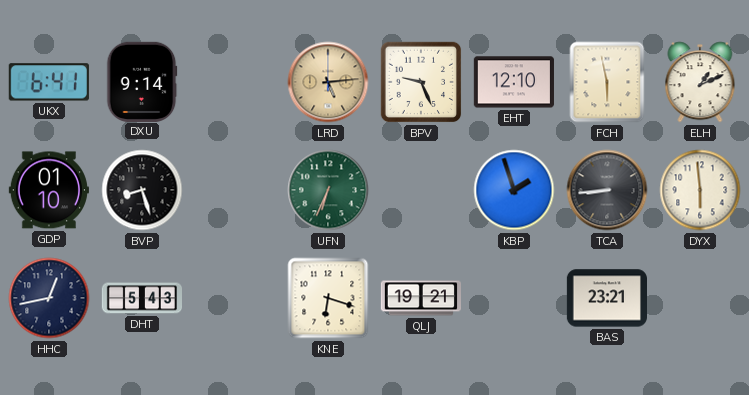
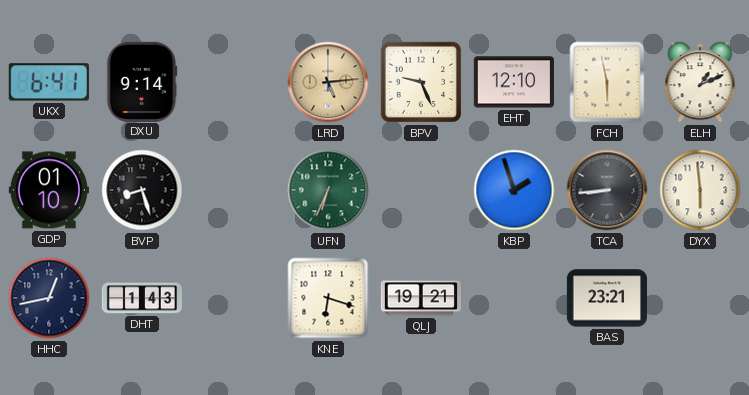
DHT: 5:43 -> 1:43
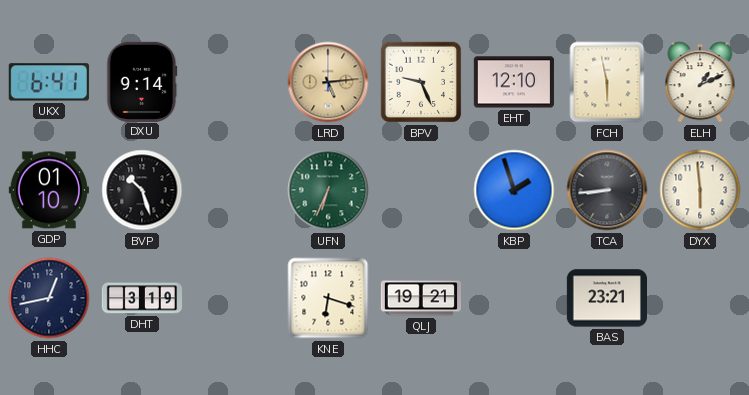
BVP: 8:27 -> 10:27
DHT: 1:43 -> 3:19
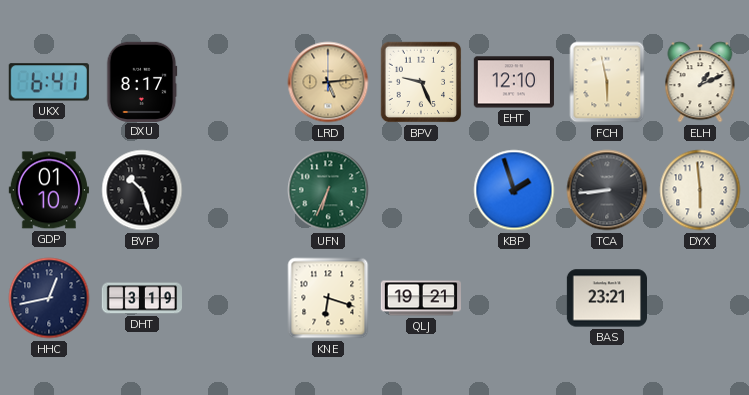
DXU: 9:14 -> 8:17
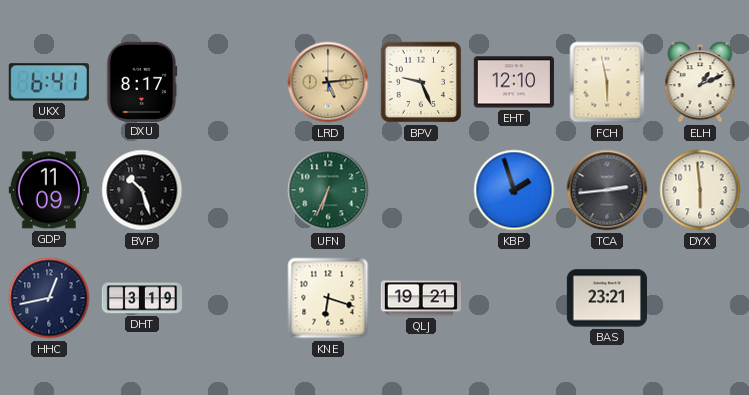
GDP: 01:10 -> 11:09
TCA: 8:44 -> 2:44
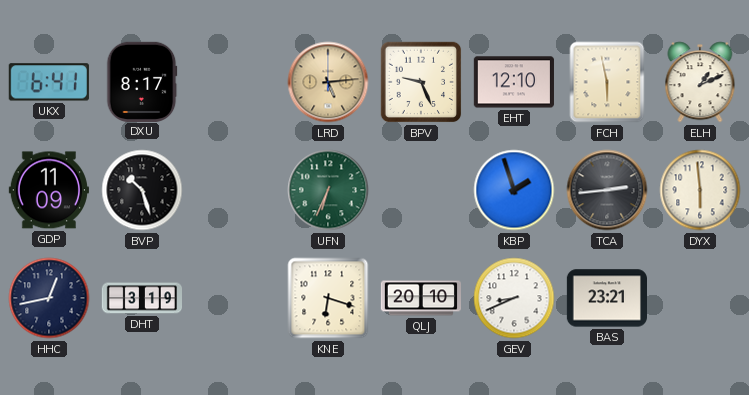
QLJ: 19:21 -> 20:10
GEV: none -> 8:41
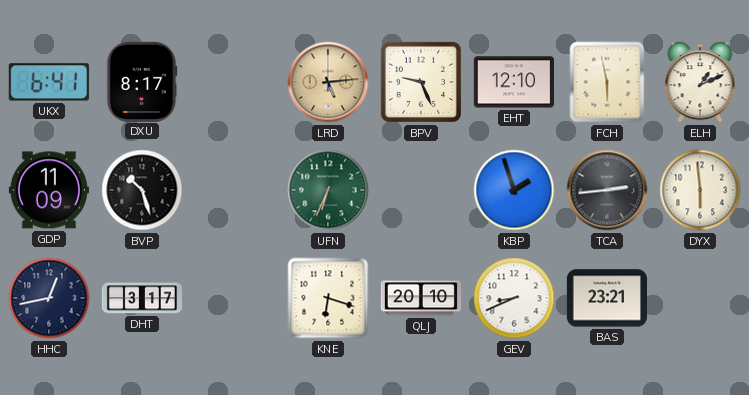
DHT: 3:19 -> 3:17
